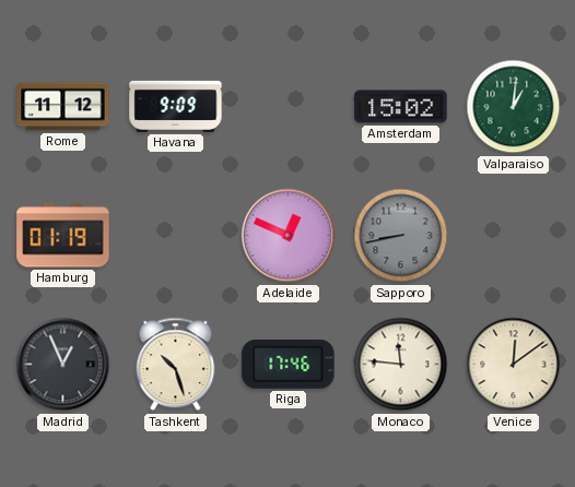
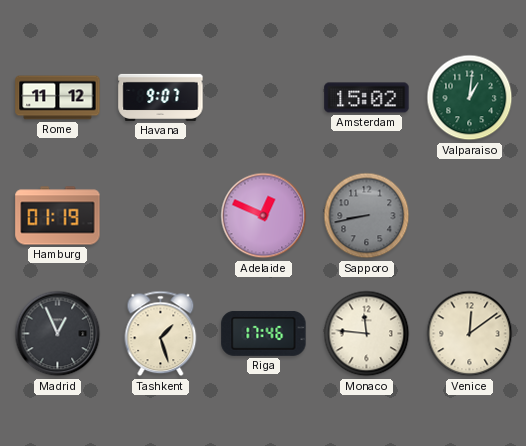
Havana: 9:09 -> 9:07
Tashkent: 10:27 -> 1:27
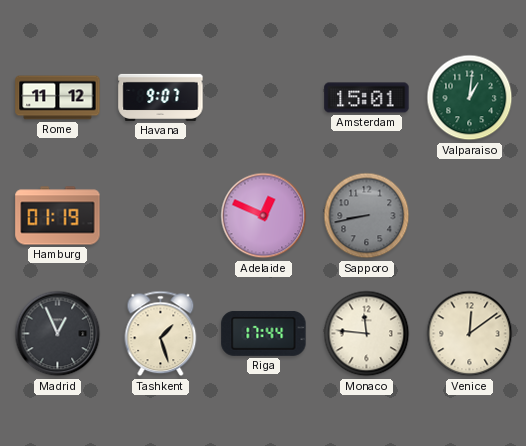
Amsterdam: 15:02 -> 15:01
Riga: 17:46 -> 17:44
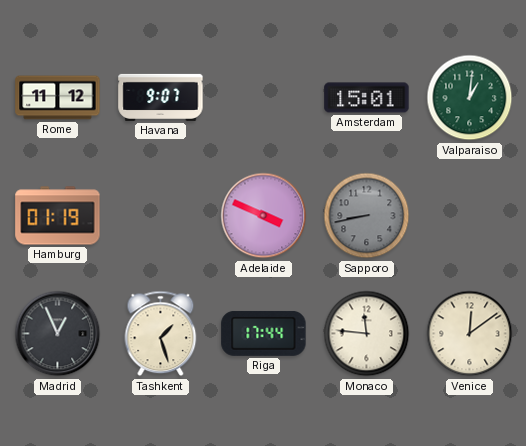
Adelaide: 12:49 -> 3:49
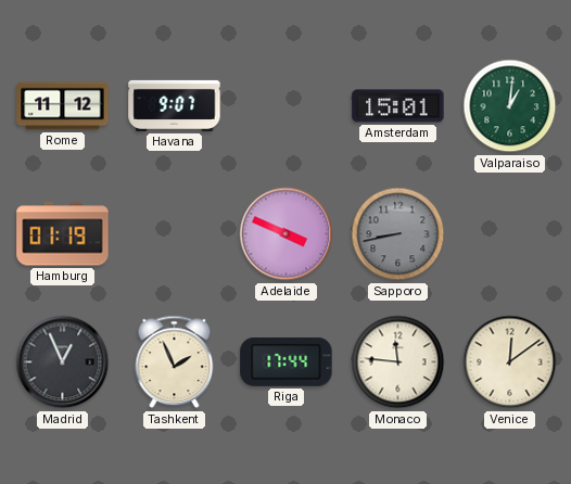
Tashkent: 1:27 -> 1:56
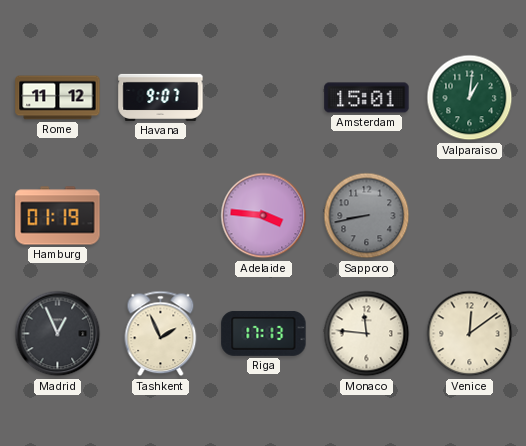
Adelaide: 3:49 -> 3:46
Riga: 17:44 -> 17:13
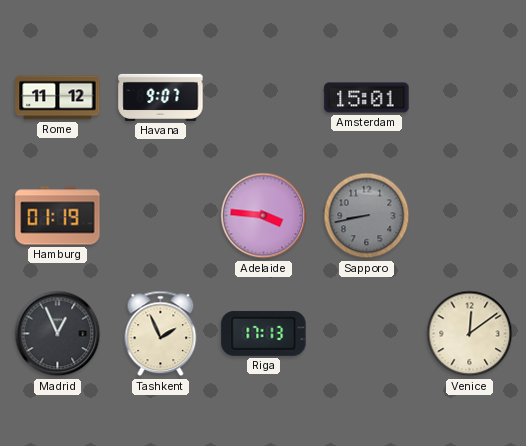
Valparaiso: 1:01 -> none
Monaco: 11:46 -> none
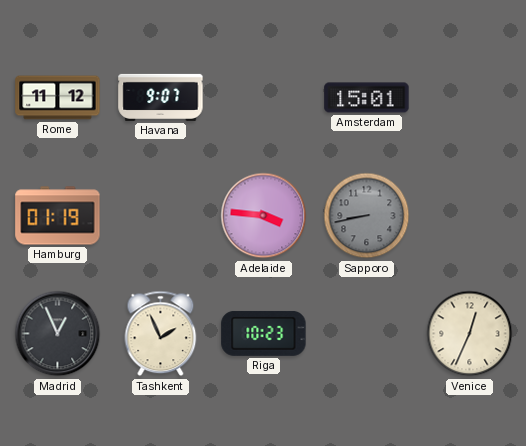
Riga: 17:13 -> 10:23
Venice: 12:09 -> 12:34
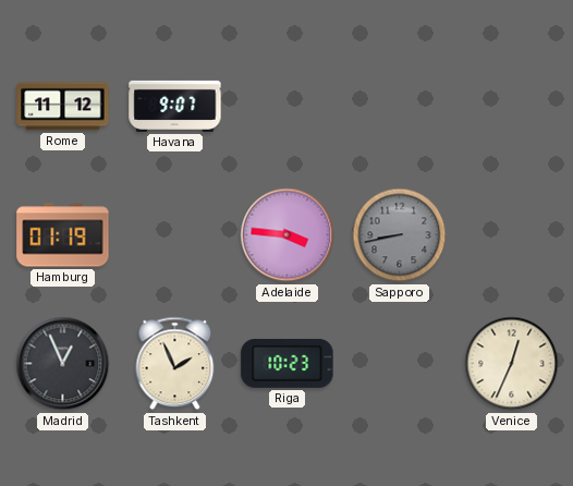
Amsterdam: 15:01 -> none
